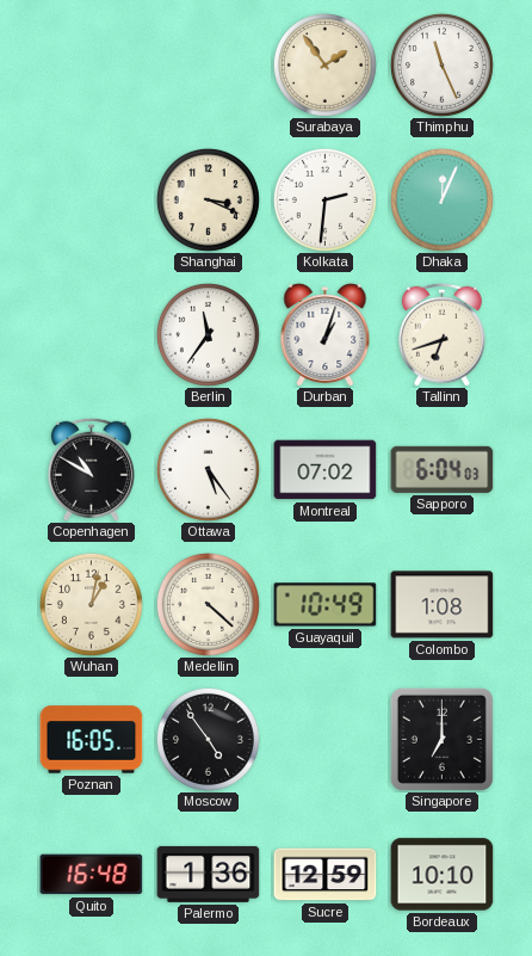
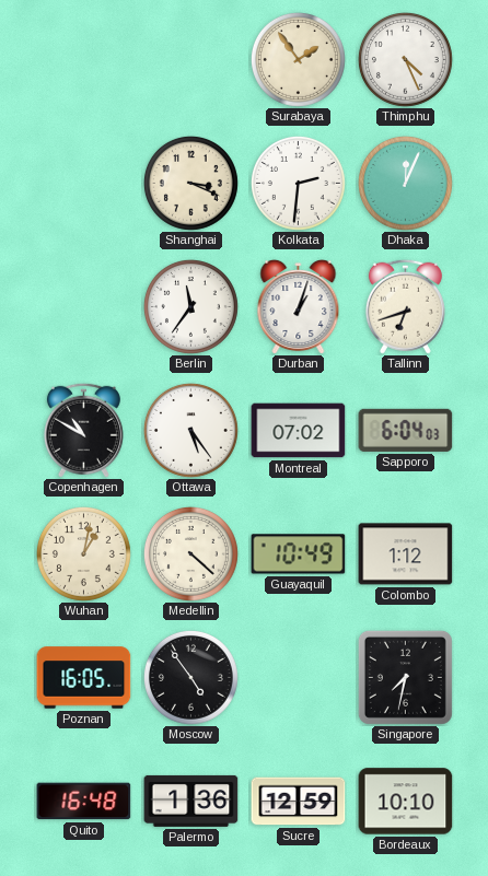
Thimphu: 11:26 -> 4:26
Colombo: 1:08 -> 1:12
Singapore: 7:00 -> 7:32
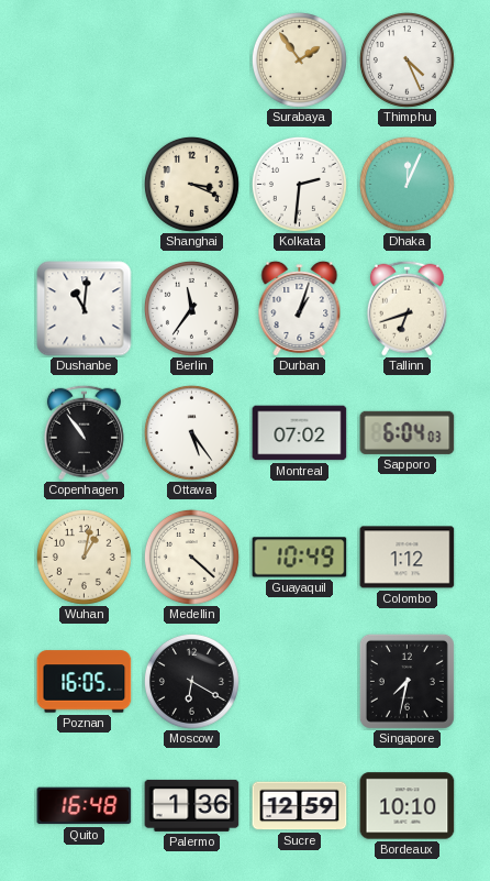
Dushanbe: none -> 11:01
Copenhagen: 10:50 -> 10:54
Moscow: 4:54 -> 6:20
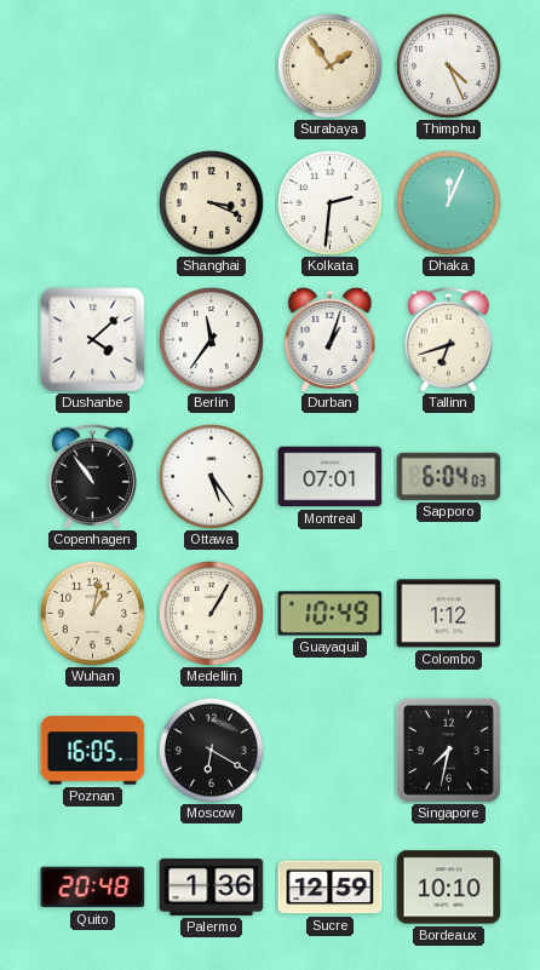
Dushanbe: 11:01 -> 4:08
Montreal: 07:02 -> 07:01
Medellin: 4:22 -> 1:05
Quito: 16:48 -> 20:48
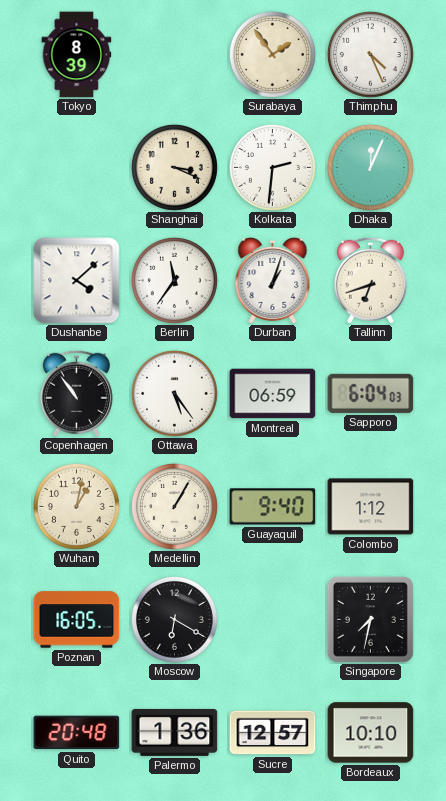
Tokyo: none -> 8:39
Montreal: 07:01 -> 06:59
Guayaquil: 10:49 -> 9:40
Sucre: 12:59 -> 12:57
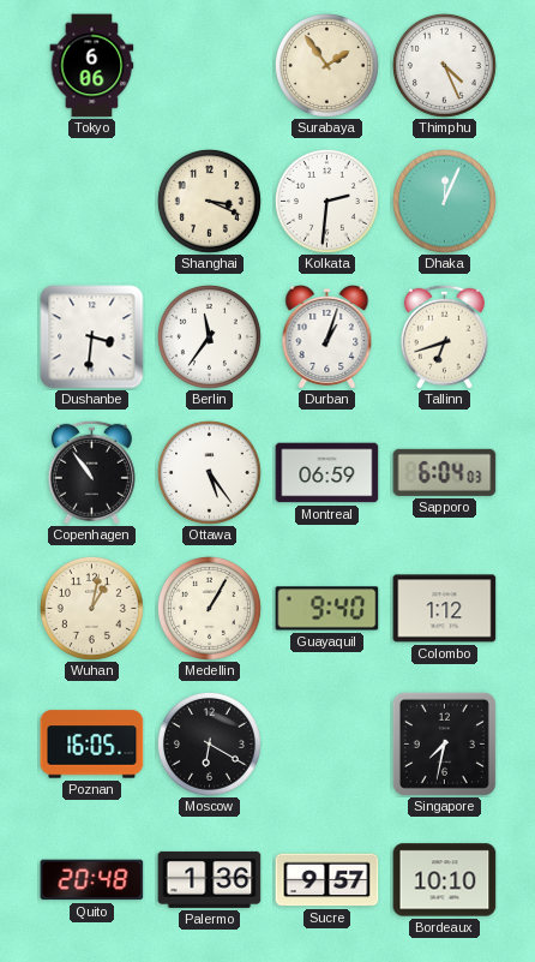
Tokyo: 8:39 -> 6:06
Dushanbe: 4:08 -> 3:31
Sucre: 12:57 -> 9:57
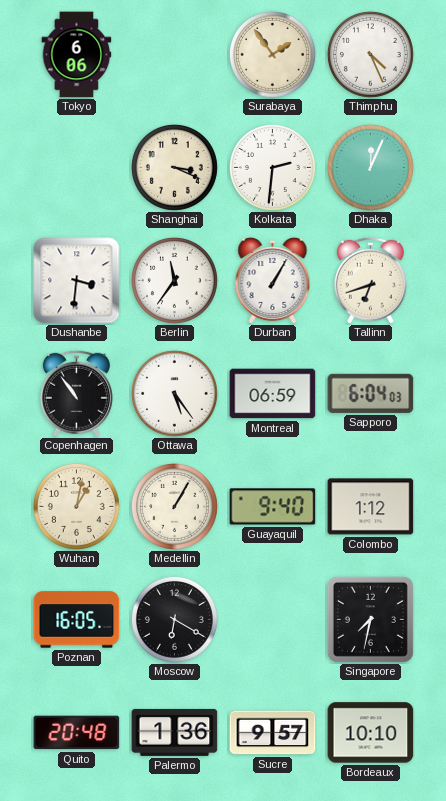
Durban: 1:03 -> 1:05
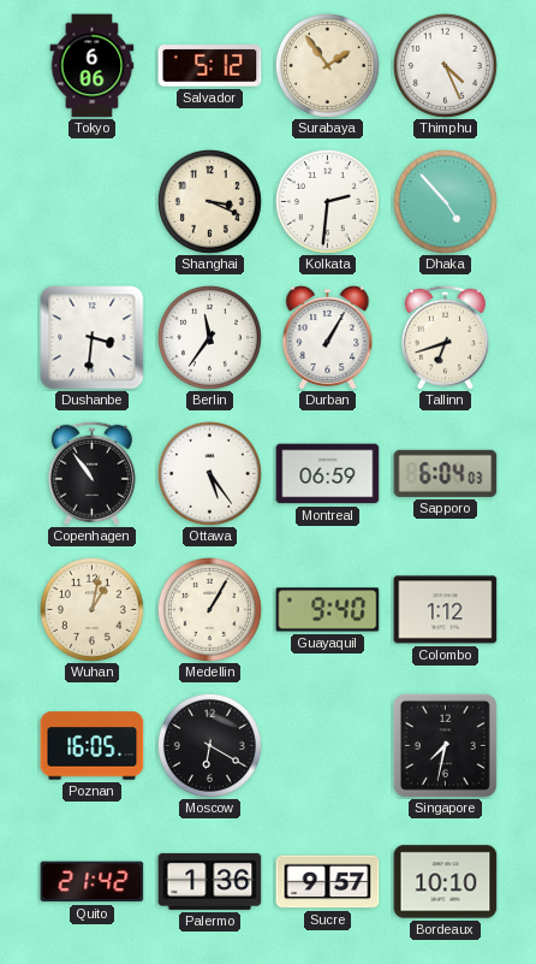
Salvador: none -> 5:12
Dhaka: 12:04 -> 4:53
Quito: 20:48 -> 21:42
